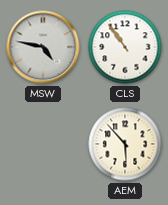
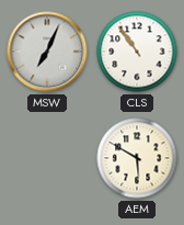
MSW: 4:47 -> 7:04
AEM: 5:53 -> 5:50
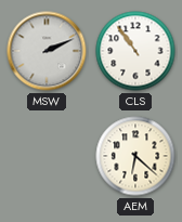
MSW: 7:04 -> 2:11
AEM: 5:50 -> 6:22
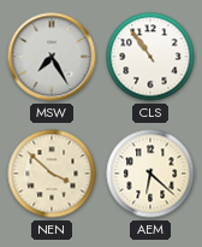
MSW: 2:11 -> 7:25
NEN: none -> 3:52
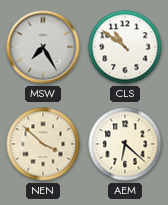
CLS: 10:54 -> 10:51
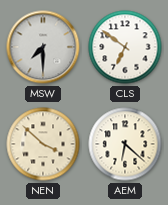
MSW: 7:25 -> 7:30
CLS: 10:51 -> 6:51
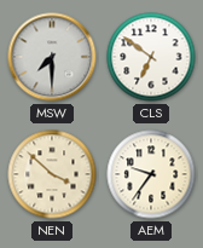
AEM: 6:22 -> 9:36
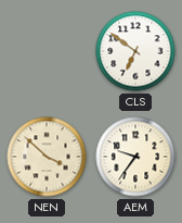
MSW: 7:30 -> none
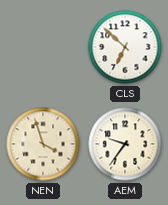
CLS: 6:51 -> 6:52
NEN: 3:52 -> 3:57
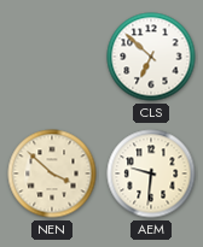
NEN: 3:57 -> 3:52
AEM: 9:36 -> 9:31
